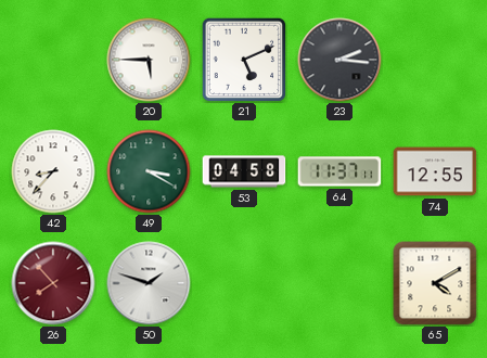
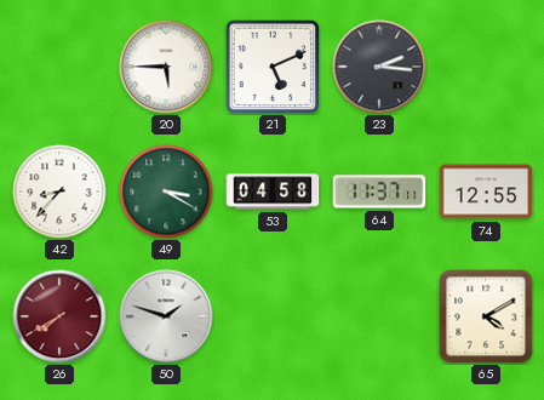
26: 7:53 -> 7:40
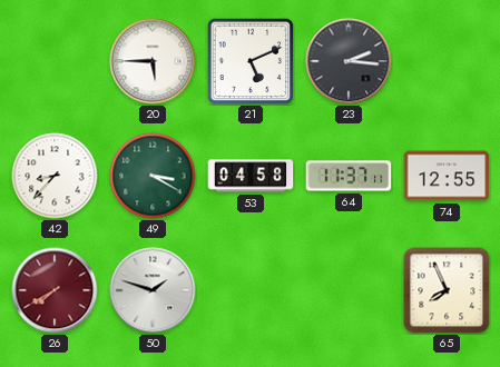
65: 4:10 -> 7:56
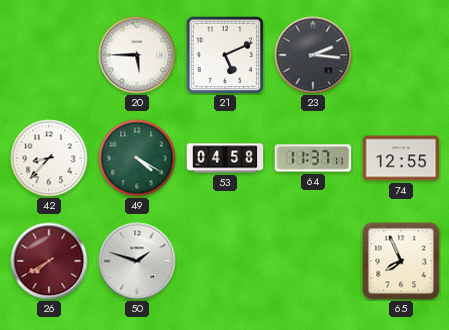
49: 3:20 -> 4:20
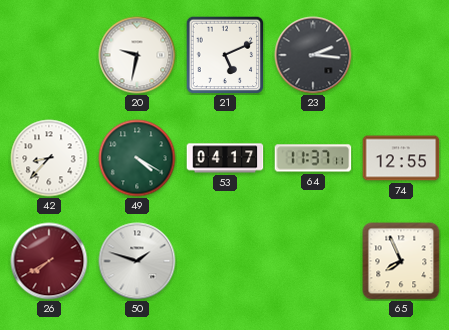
20: 5:45 -> 9:32
53: 04:58 -> 04:17
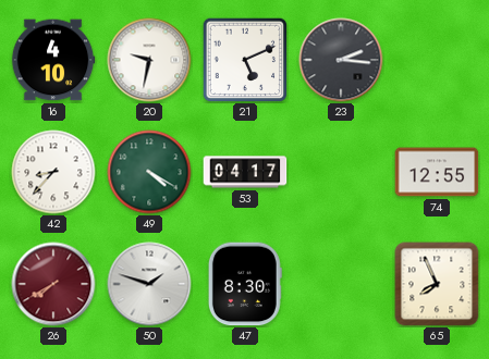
16: none -> 4:10
64: 11:37 -> none
47: none -> 8:30
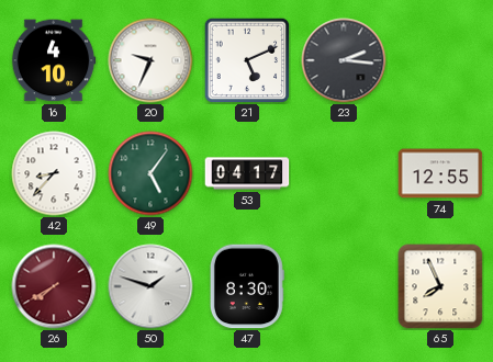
20: 9:32 -> 9:34
49: 4:20 -> 5:06
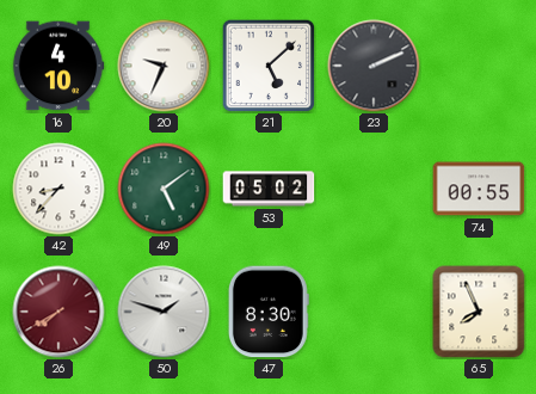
21: 5:11 -> 5:08
23: 2:16 -> 2:11
49: 5:06 -> 5:09
53: 04:17 -> 05:02
74: 12:55 -> 00:55
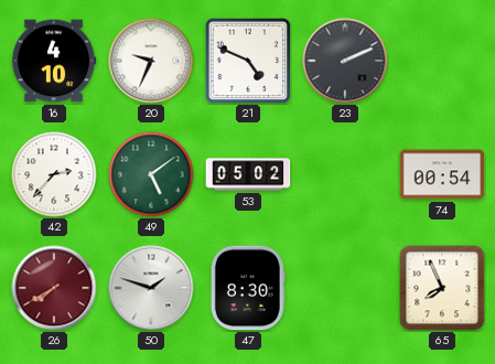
21: 5:08 -> 4:49
42: 8:37 -> 2:37
74: 00:55 -> 00:54
